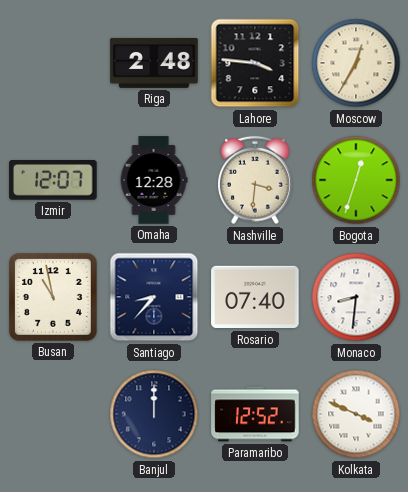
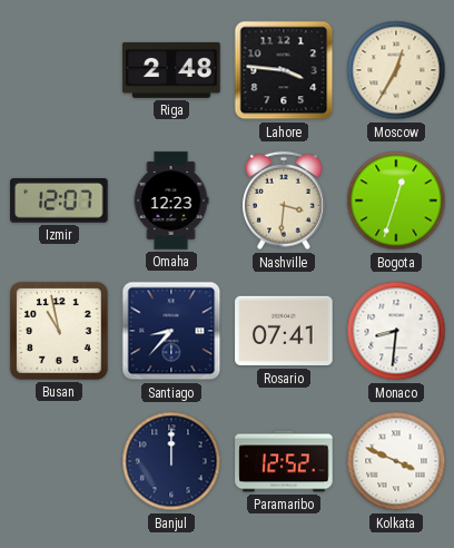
Omaha: 12:28 -> 12:23
Rosario: 07:40 -> 07:41
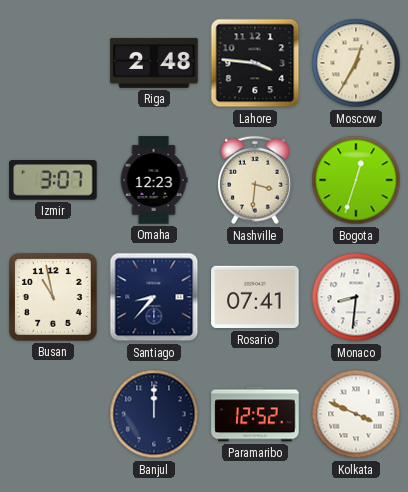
Izmir: 12:07 -> 3:07
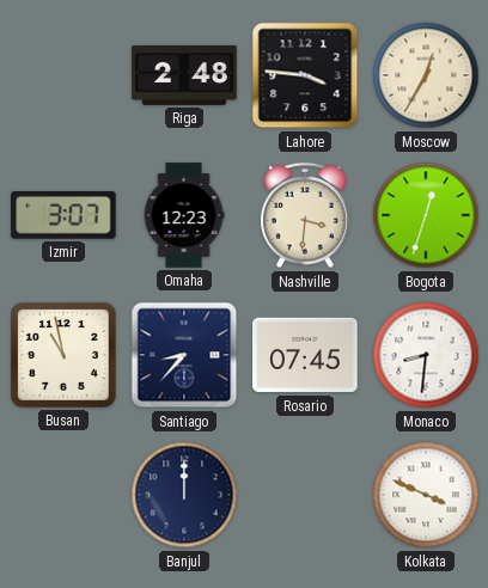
Rosario: 07:41 -> 07:45
Paramaribo: 12:52 -> none
